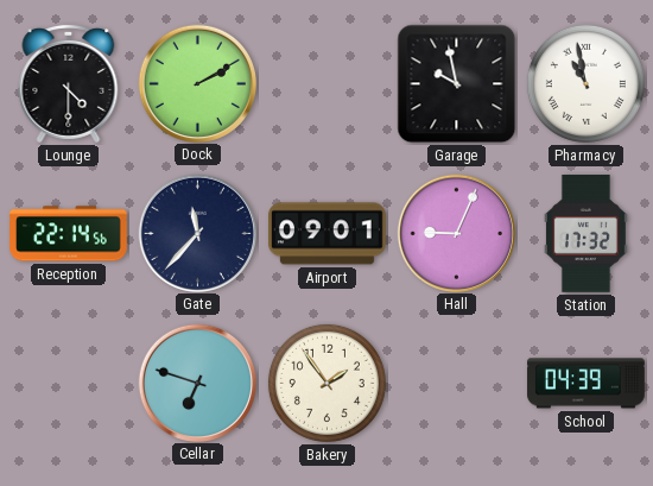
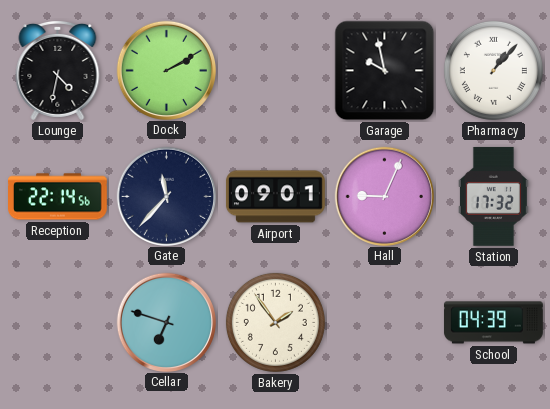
Lounge: 4:30 -> 4:32
Pharmacy: 10:58 -> 1:07
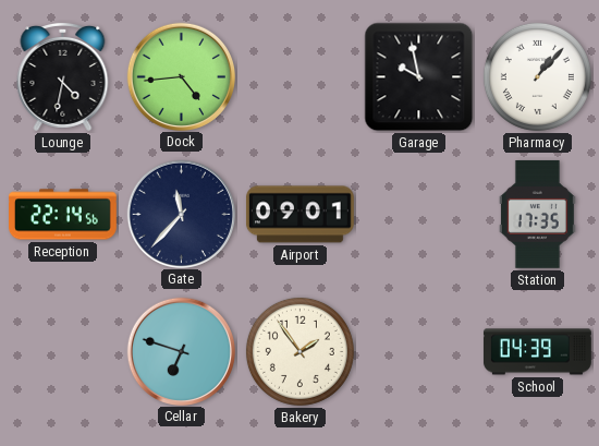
Dock: 2:10 -> 4:44
Hall: 9:04 -> none
Station: 17:32 -> 17:35
